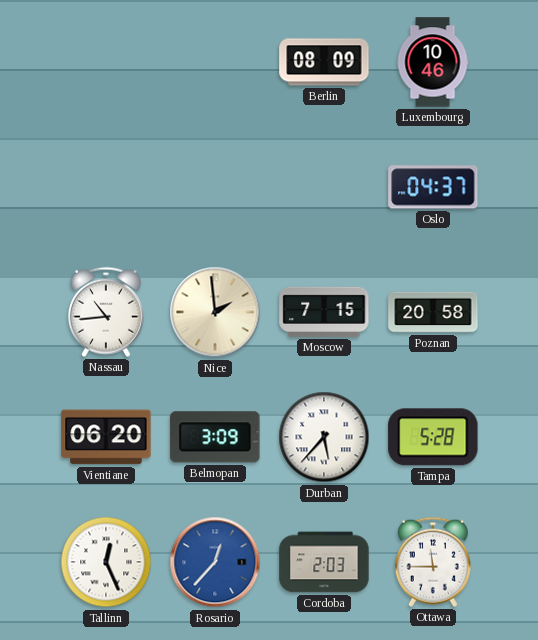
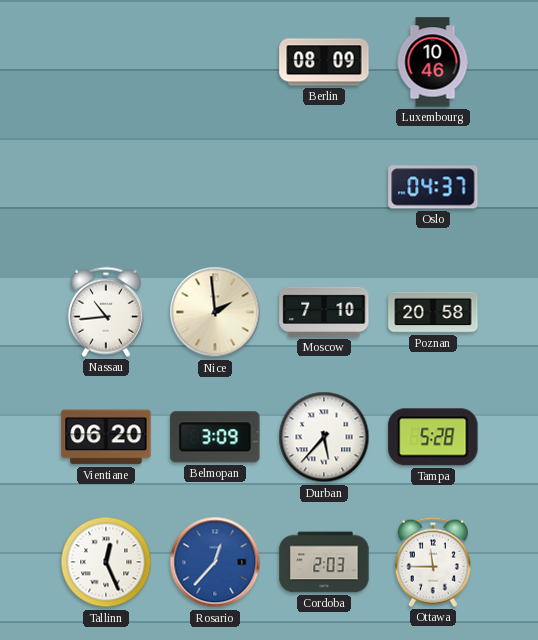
Moscow: 7:15 -> 7:10
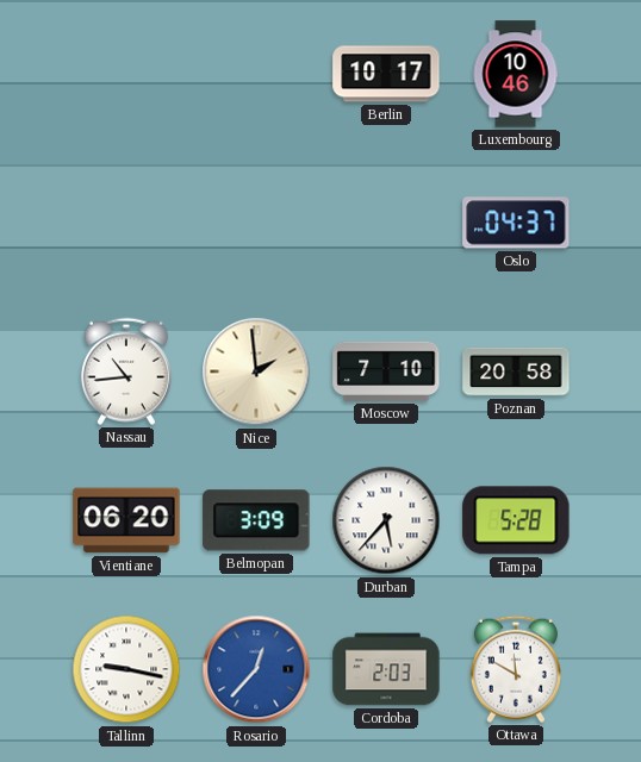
Berlin: 08:09 -> 10:17
Tallinn: 12:26 -> 9:17
Ottawa: 11:45 -> 11:50
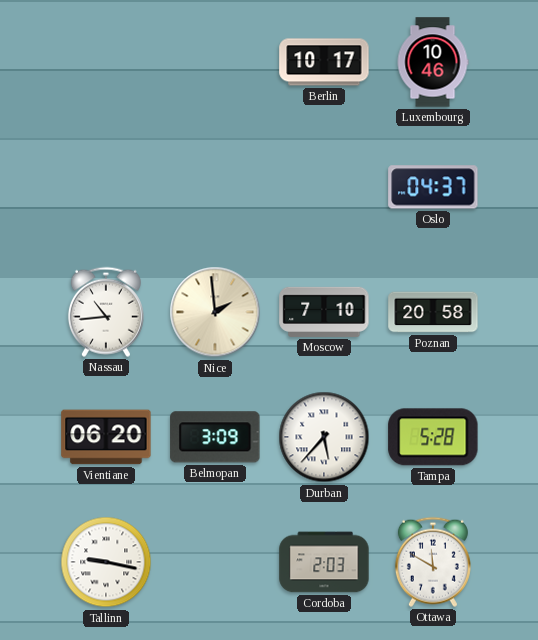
Rosario: 12:37 -> none
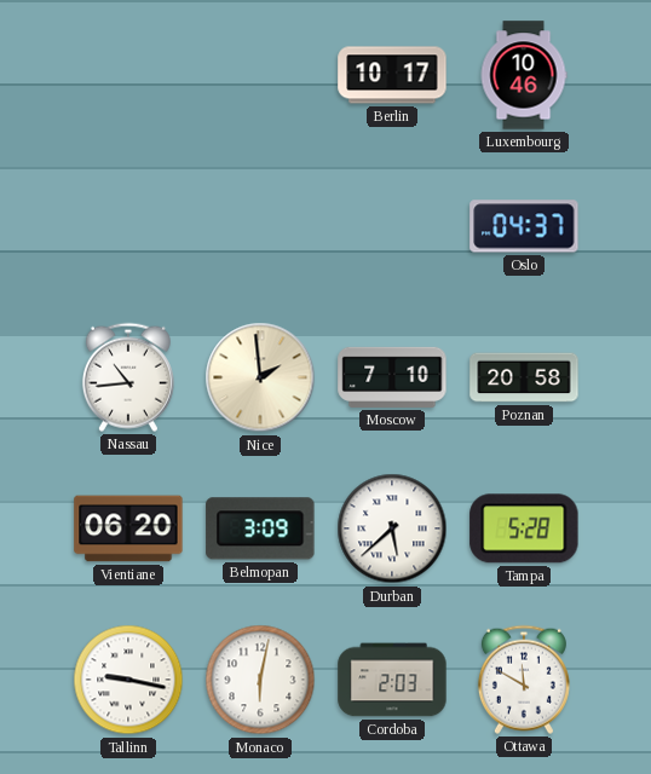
Durban: 5:37 -> 5:38
Monaco: none -> 6:02
